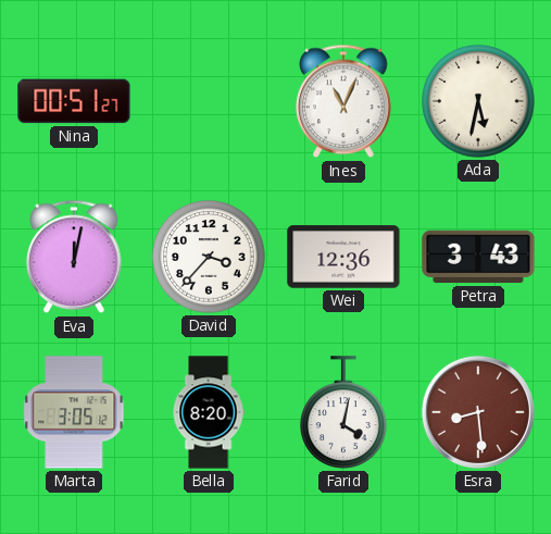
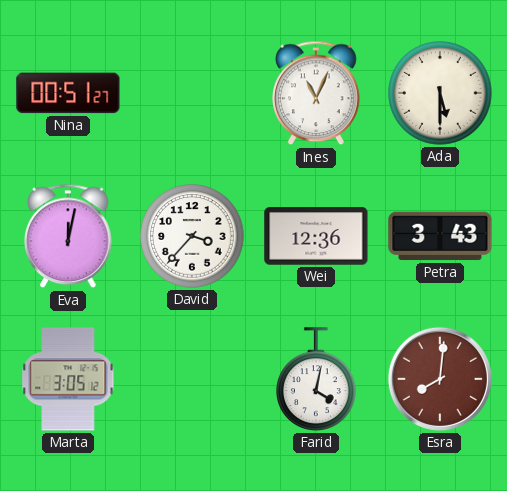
Ada: 5:32 -> 5:30
Bella: 8:20 -> none
Esra: 8:29 -> 8:01
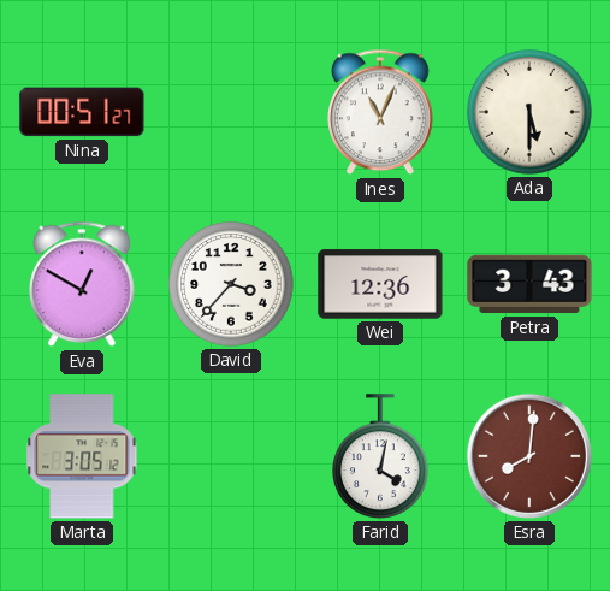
Eva: 12:02 -> 12:50
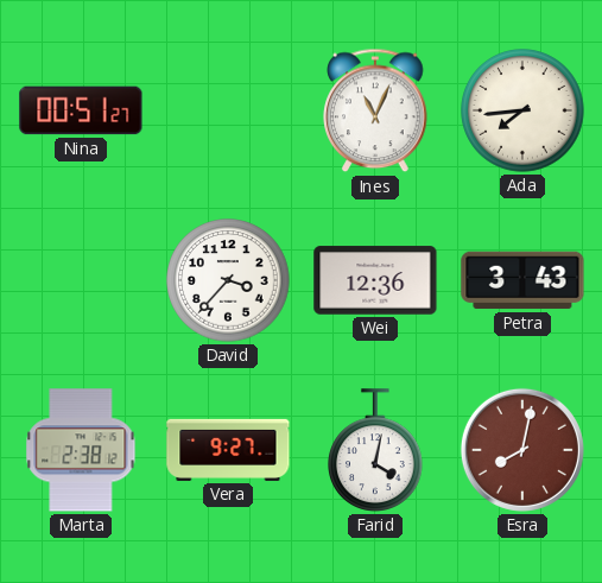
Ada: 5:30 -> 7:44
Eva: 12:50 -> none
Marta: 3:05 -> 2:38
Vera: none -> 9:27
Esra: 8:01 -> 8:02
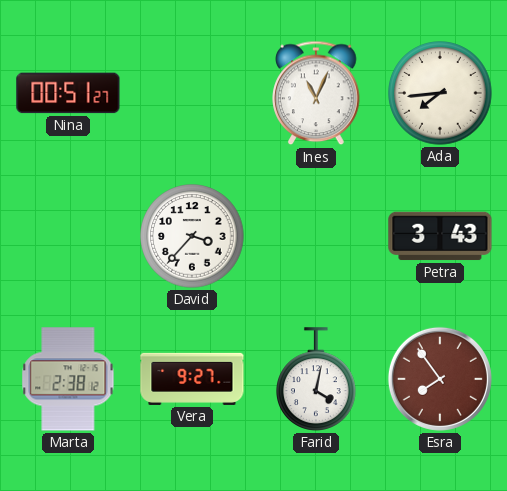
Wei: 12:36 -> none
Esra: 8:02 -> 7:54
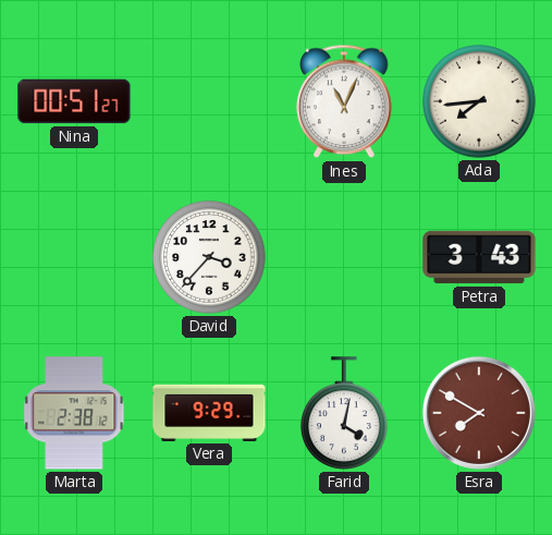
Vera: 9:27 -> 9:29
Esra: 7:54 -> 7:50
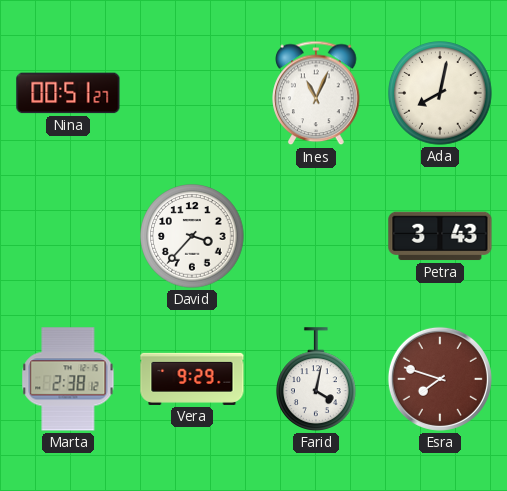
Ada: 7:44 -> 8:02
Esra: 7:50 -> 7:48
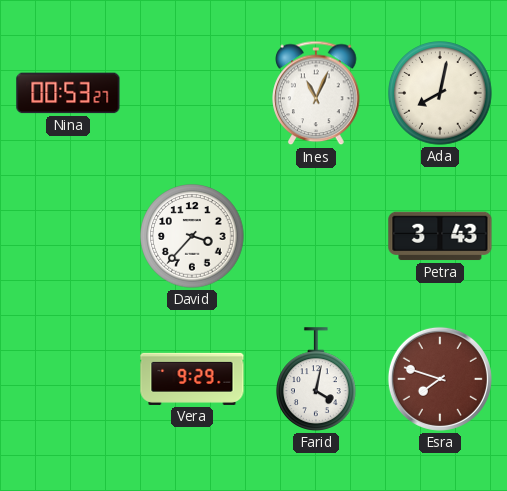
Nina: 00:51 -> 00:53
Marta: 2:38 -> none
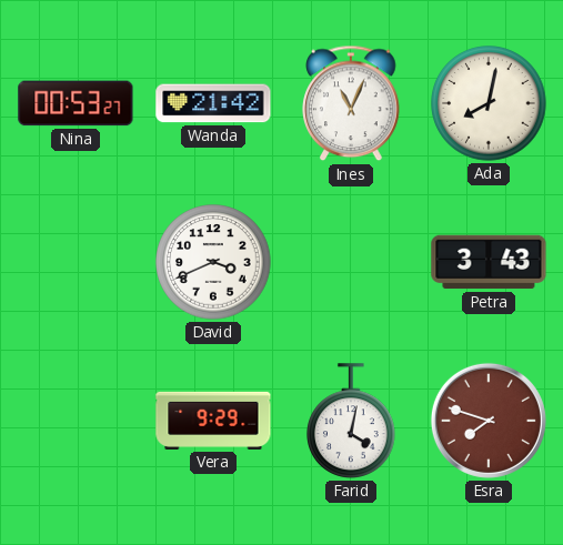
Wanda: none -> 21:42
David: 3:37 -> 3:41
